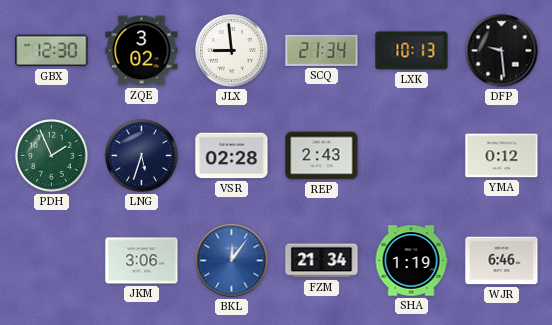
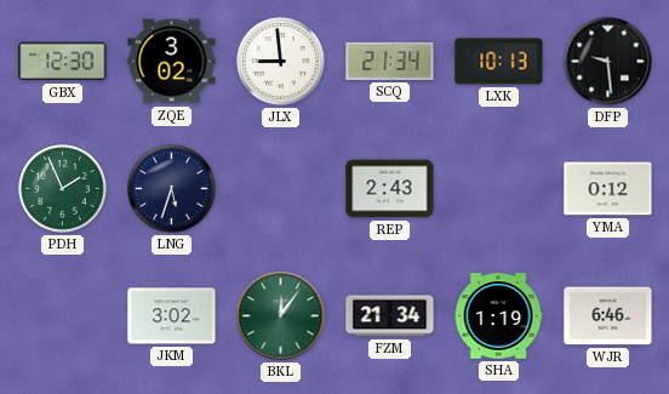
VSR: 02:28 -> none
JKM: 3:06 -> 3:02
BKL dial: blue -> green
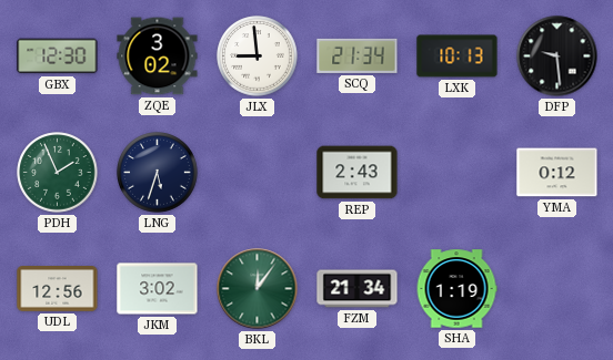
UDL: none -> 12:56
WJR: 6:46 -> none
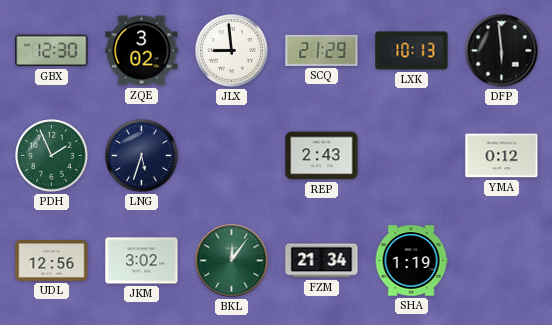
SCQ: 21:34 -> 21:29
DFP: 9:29 -> 5:59
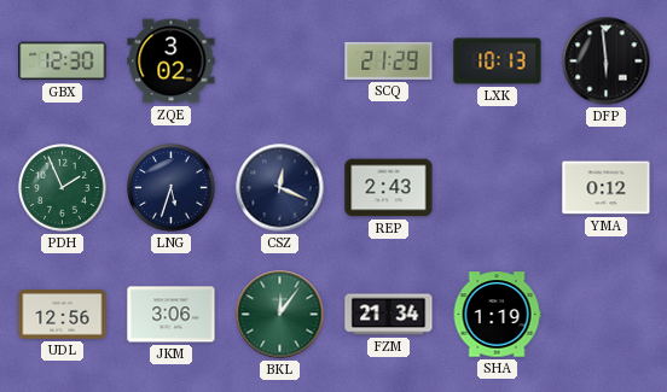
JLX: 8:59 -> none
CSZ: none -> 12:19
JKM: 3:02 -> 3:06
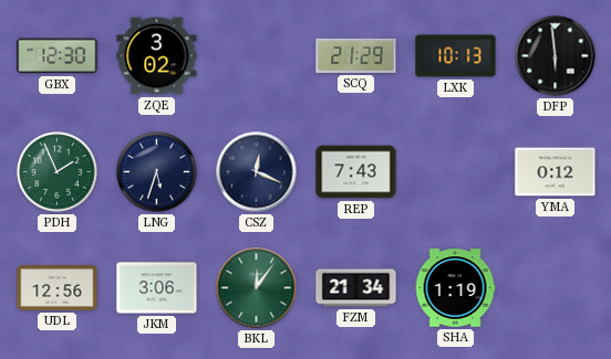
REP: 2:43 -> 7:43
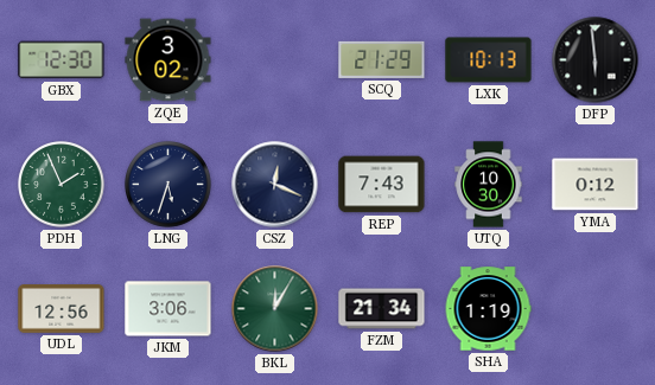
UTQ: none -> 10:30
BKL: 12:06 -> 12:05
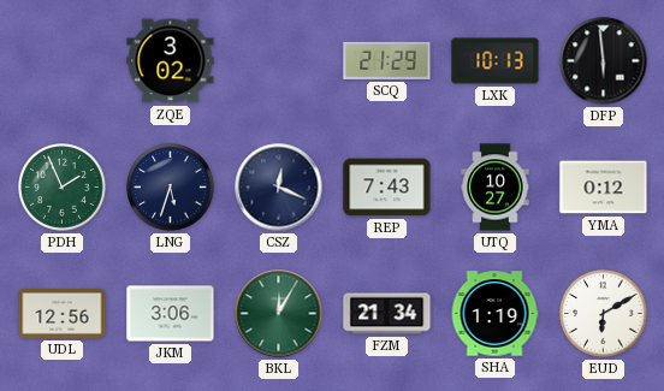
GBX: 12:30 -> none
UTQ: 10:30 -> 10:27
EUD: none -> 6:10
